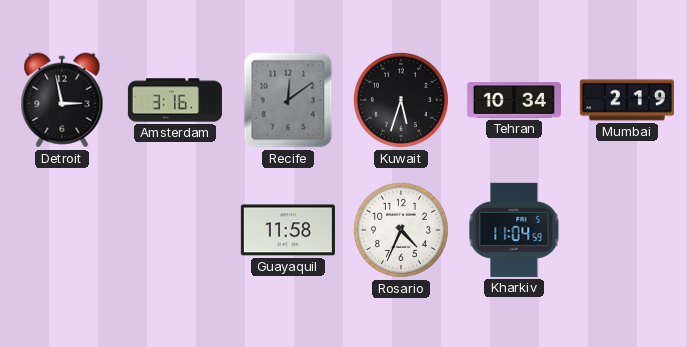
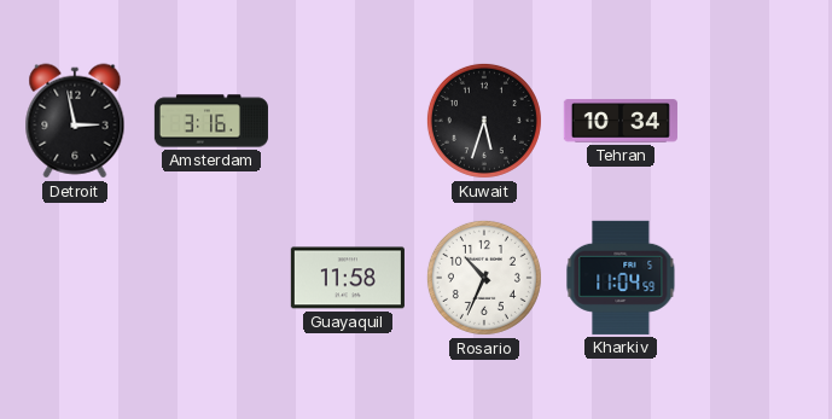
Recife: 12:09 -> none
Mumbai: 2:19 -> none
Rosario: 4:34 -> 10:34
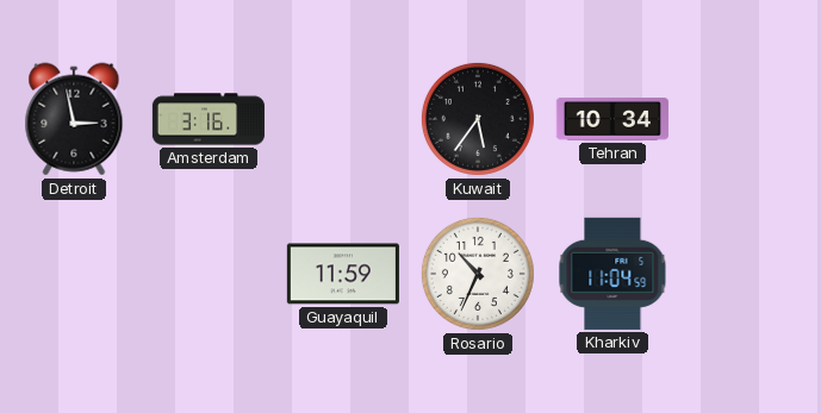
Kuwait: 5:33 -> 5:36
Guayaquil: 11:58 -> 11:59
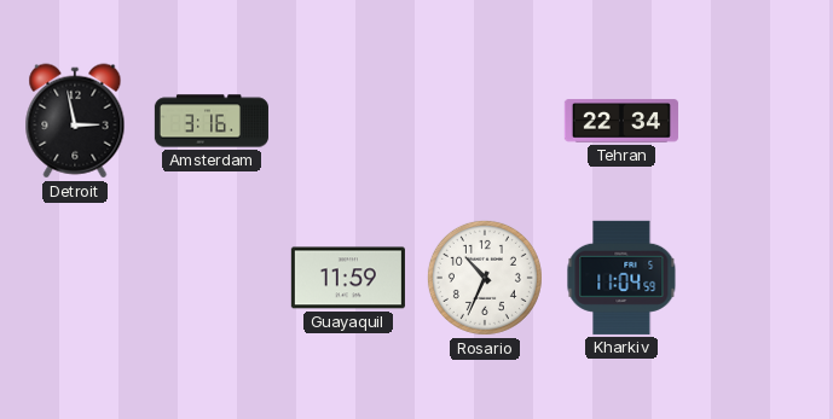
Kuwait: 5:36 -> none
Tehran: 10:34 -> 22:34
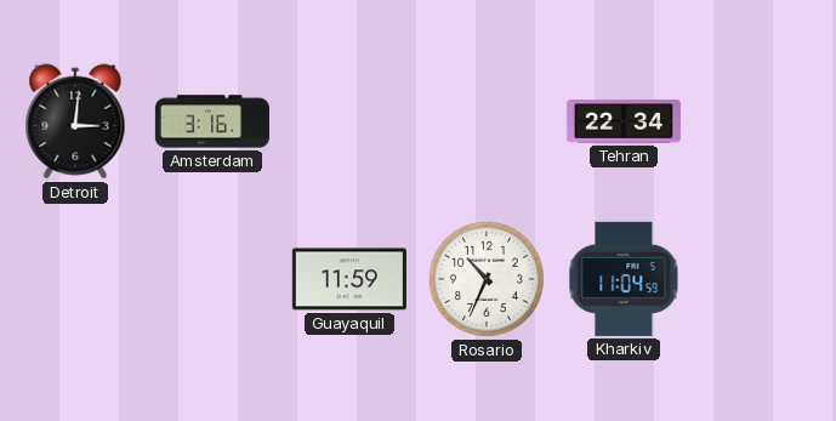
Detroit: 2:58 -> 3:01
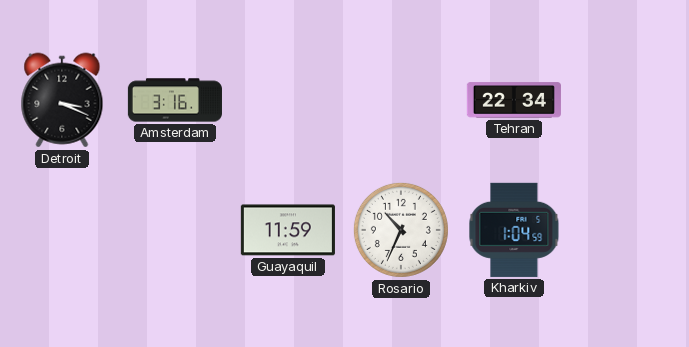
Detroit: 3:01 -> 3:19
Kharkiv: 11:04 -> 1:04
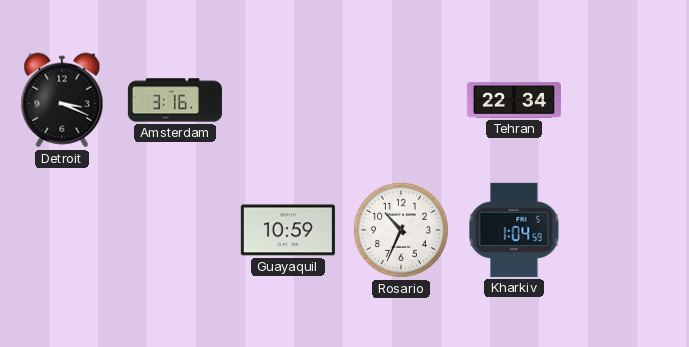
Guayaquil: 11:59 -> 10:59
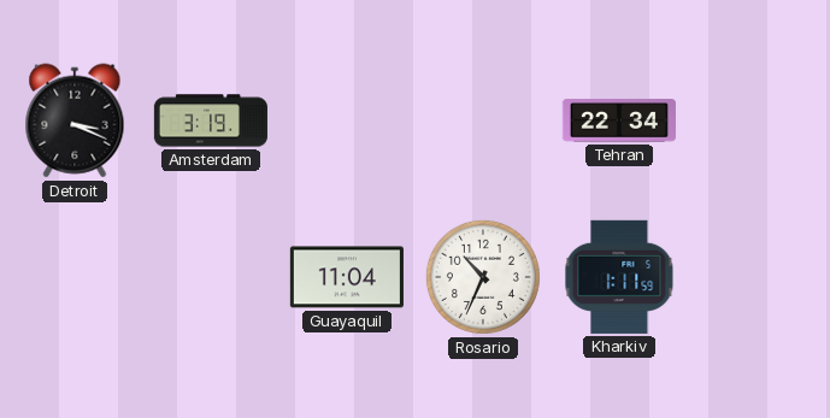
Amsterdam: 3:16 -> 3:19
Guayaquil: 10:59 -> 11:04
Kharkiv: 1:04 -> 1:11
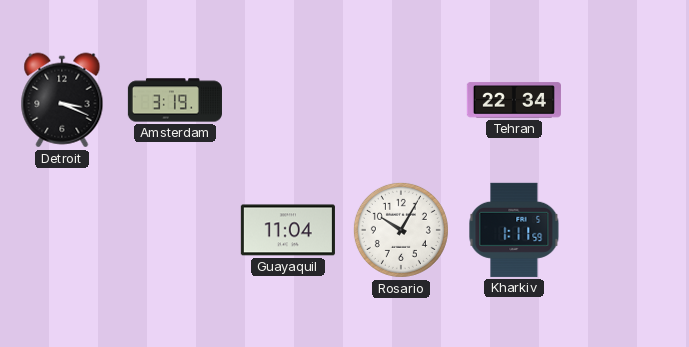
Rosario: 10:34 -> 10:05
